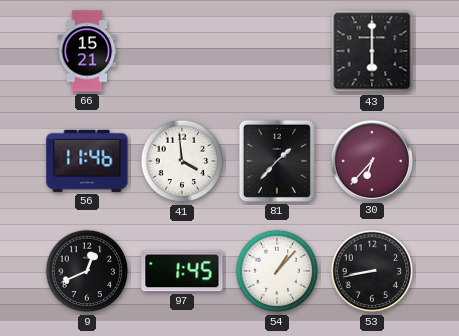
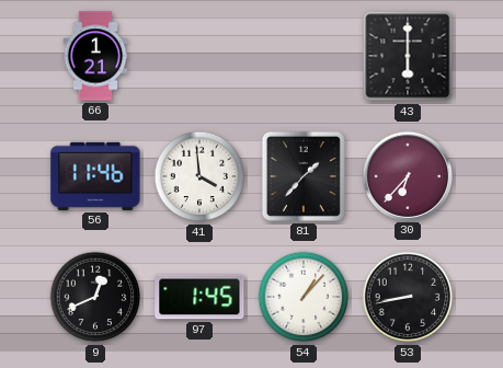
66: 15:21 -> 1:21
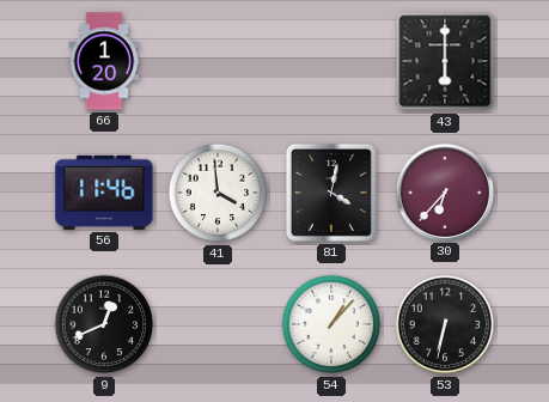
66: 1:21 -> 1:20
81: 1:37 -> 4:02
97: 1:45 -> none
53: 8:43 -> 6:32
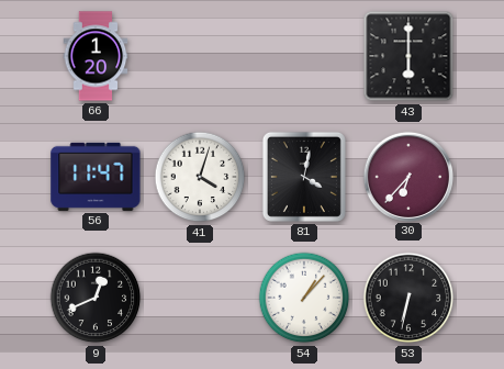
56: 11:46 -> 11:47
41: 3:59 -> 4:03
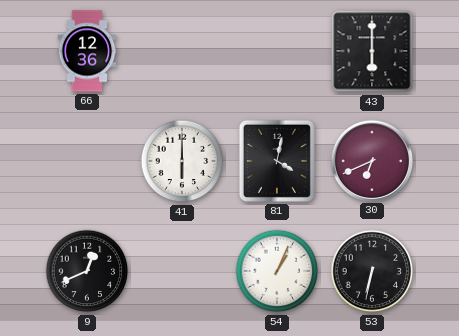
66: 1:20 -> 12:36
56: 11:47 -> none
41: 4:03 -> 6:00
30: 6:37 -> 6:41
54: 1:07 -> 1:04
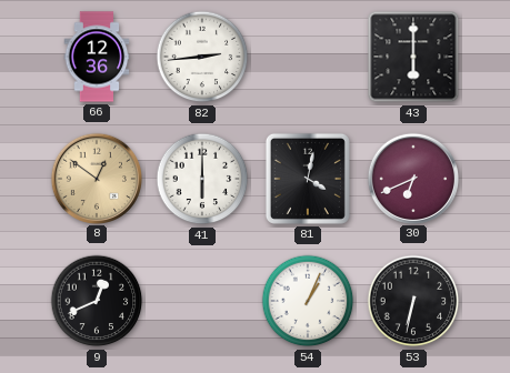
82: none -> 2:44
8: none -> 12:51
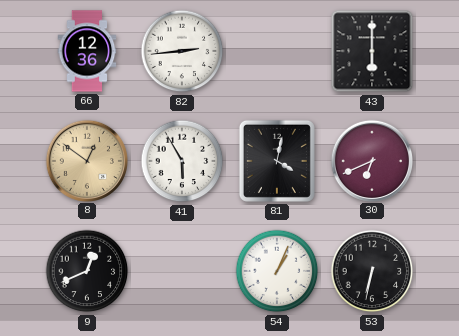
41: 6:00 -> 5:55
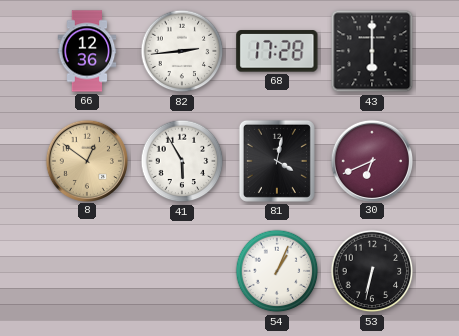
68: none -> 17:28
9: 12:41 -> none
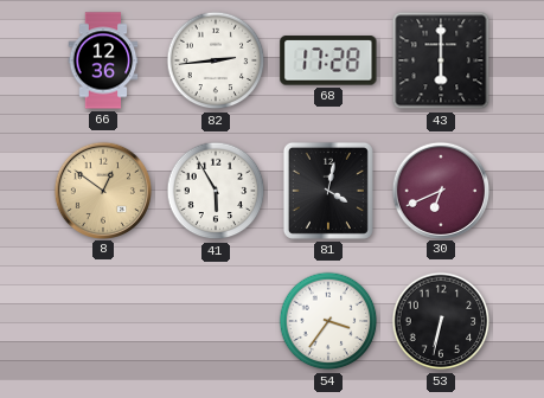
54: 1:04 -> 3:36
